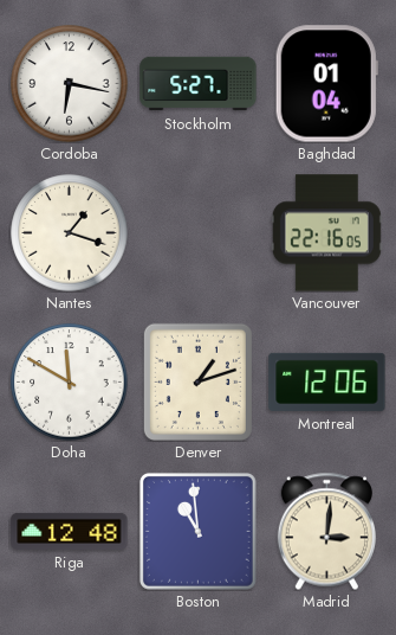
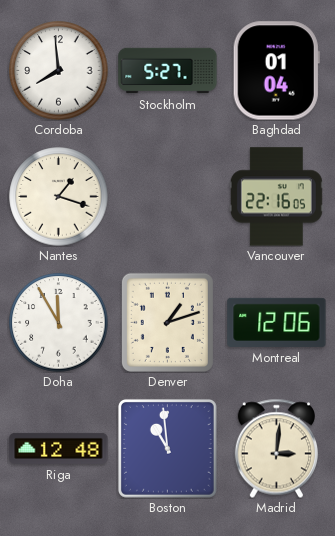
Cordoba: 6:17 -> 7:59
Doha: 11:50 -> 11:55
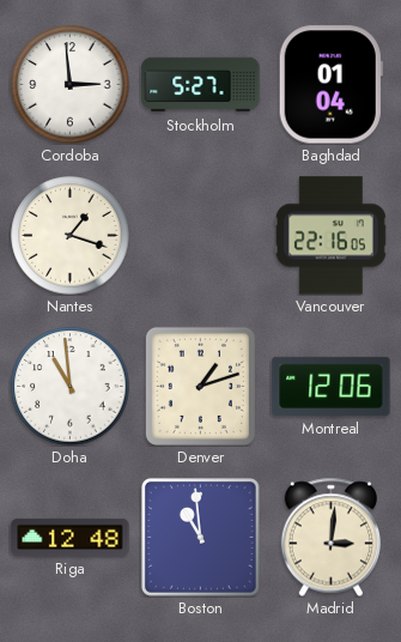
Cordoba: 7:59 -> 2:59
Doha: 11:55 -> 10:59
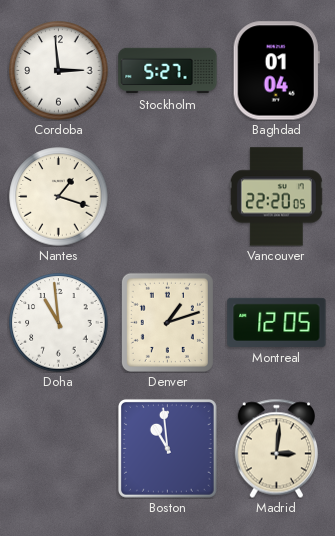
Vancouver: 22:16 -> 22:20
Montreal: 12:06 -> 12:05
Riga: 12:48 -> none
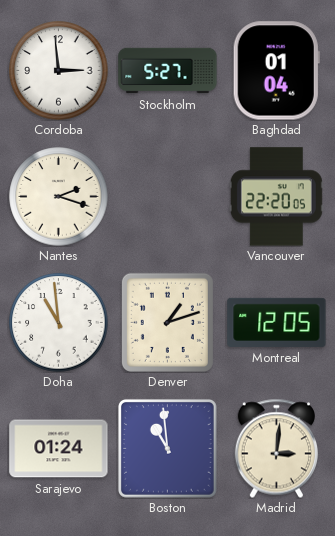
Nantes: 1:18 -> 2:18
Sarajevo: none -> 01:24
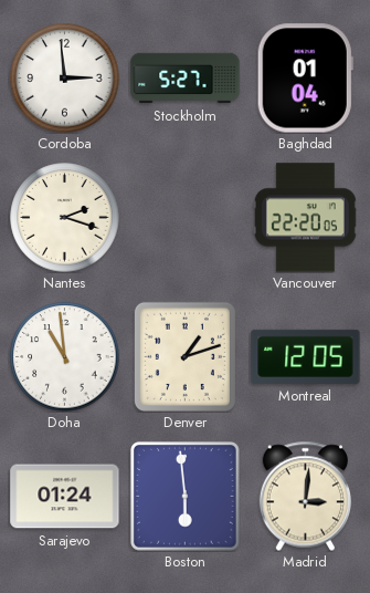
Boston: 10:59 -> 5:59
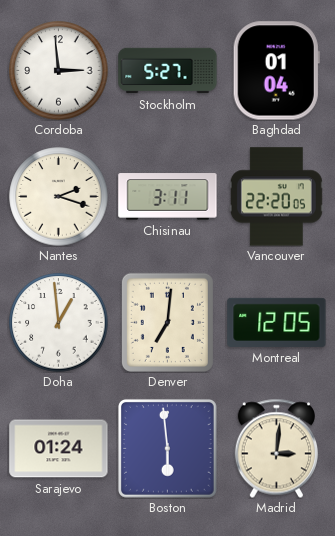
Chisinau: none -> 3:11
Doha: 10:59 -> 12:59
Denver: 1:12 -> 7:01
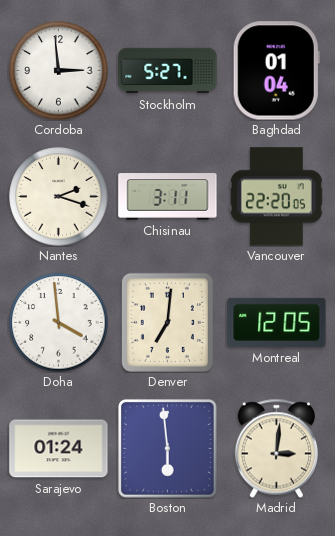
Doha: 12:59 -> 3:59
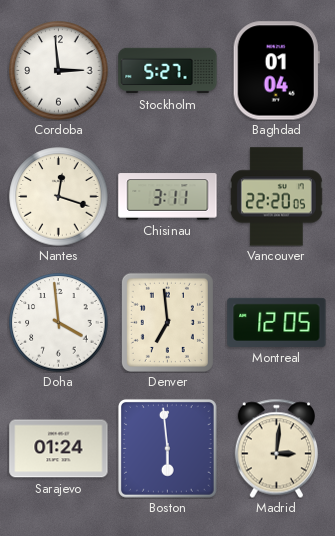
Nantes: 2:18 -> 12:18
Denver: 7:01 -> 6:59
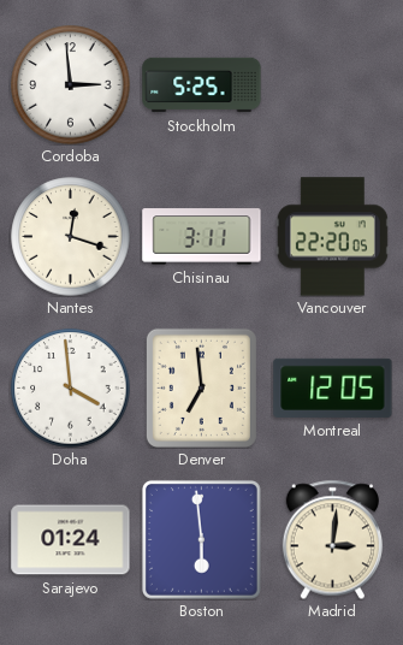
Stockholm: 5:27 -> 5:25
Baghdad: 01:04 -> none
